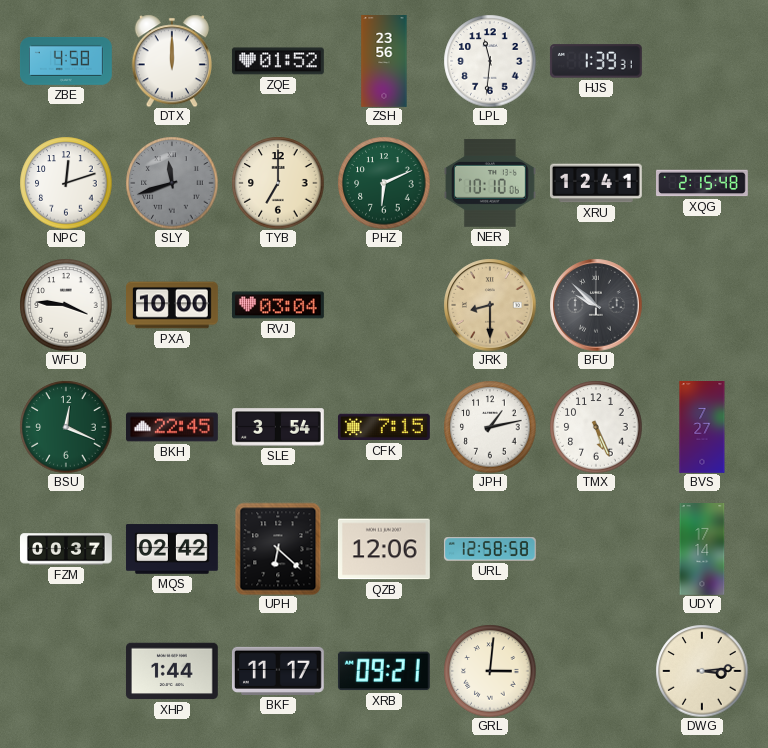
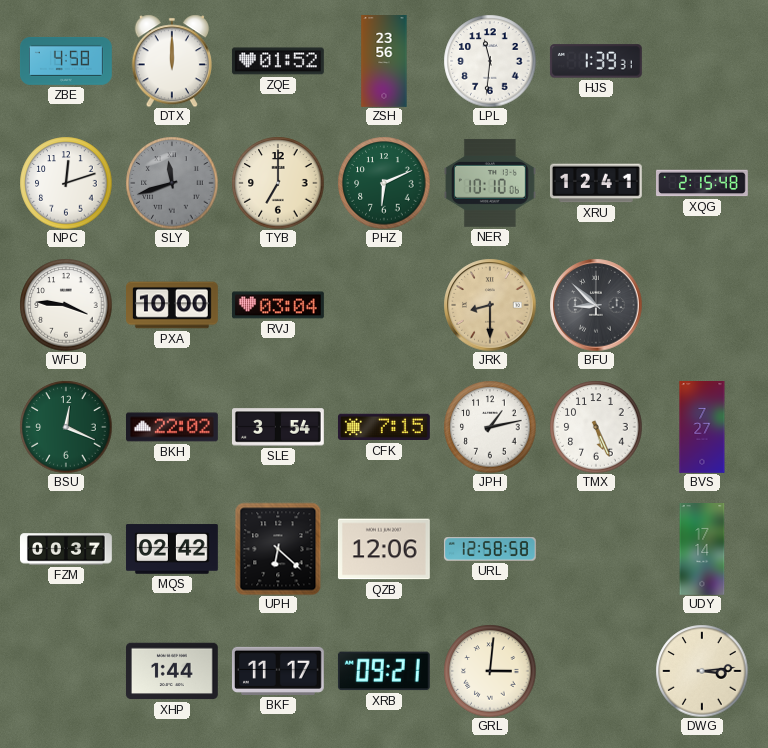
BFU: 9:52 -> 8:52
BKH: 22:45 -> 22:02
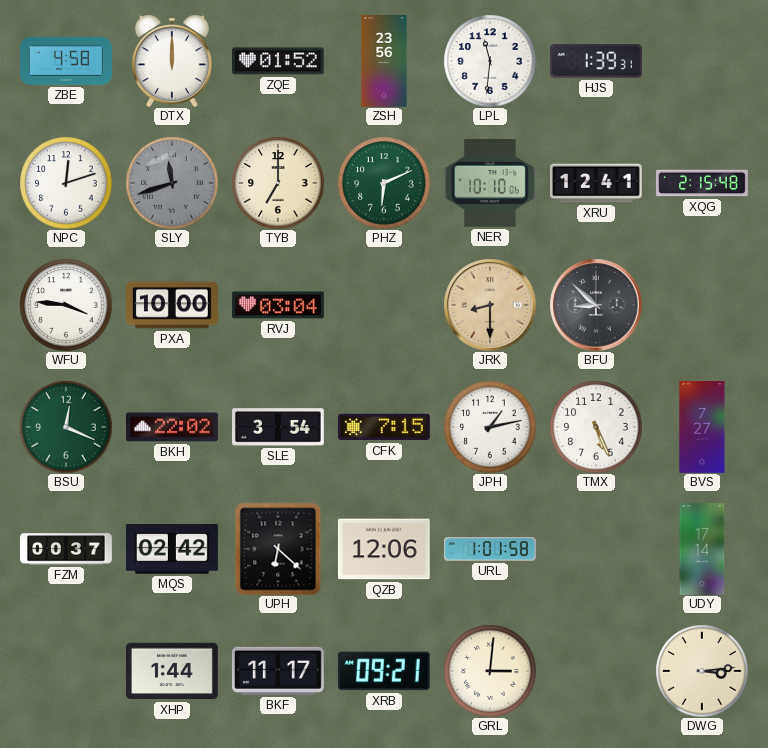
URL: 12:58 -> 1:01
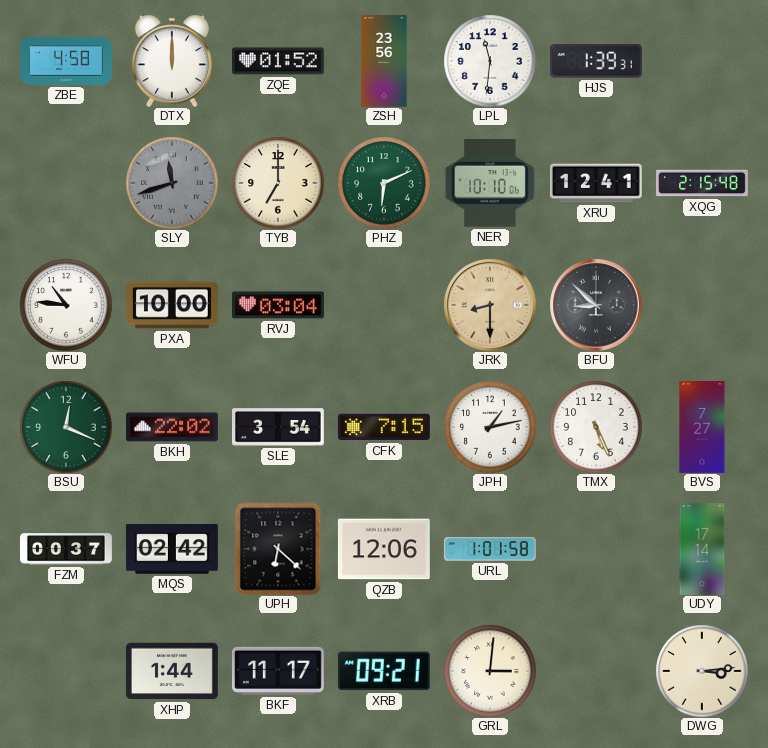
NPC: 12:12 -> none
WFU: 3:46 -> 10:46
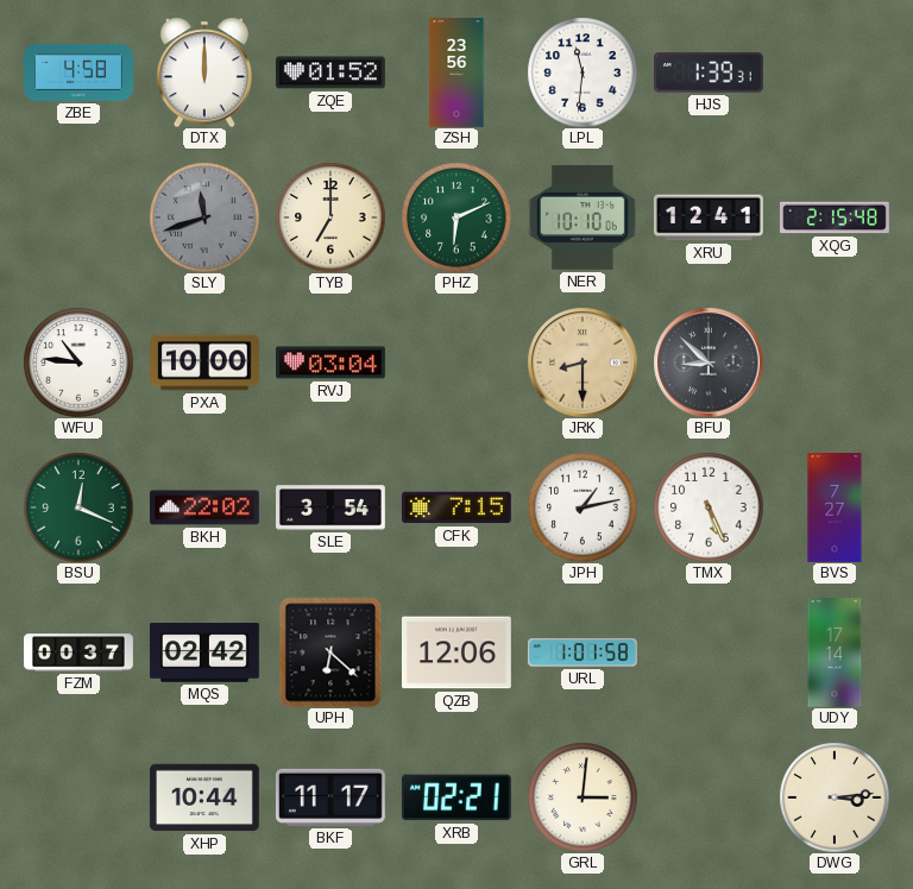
XHP: 1:44 -> 10:44
XRB: 09:21 -> 02:21
